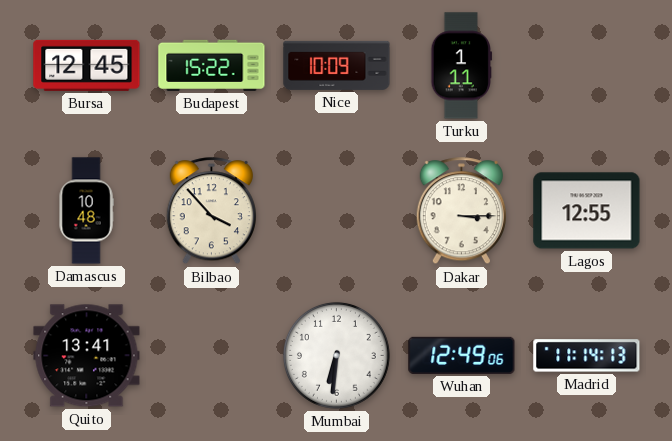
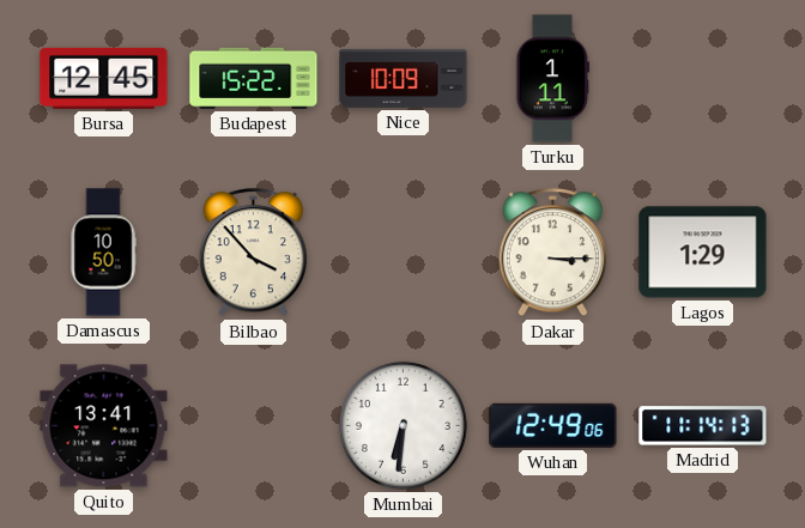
Damascus: 10:48 -> 10:50
Lagos: 12:55 -> 1:29
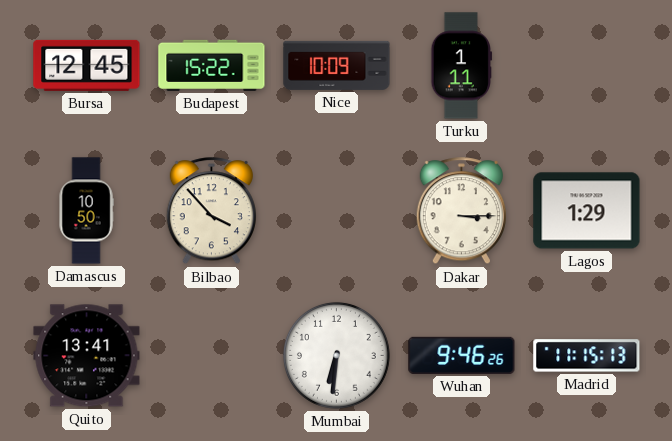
Wuhan: 12:49 -> 9:46
Madrid: 11:14 -> 11:15
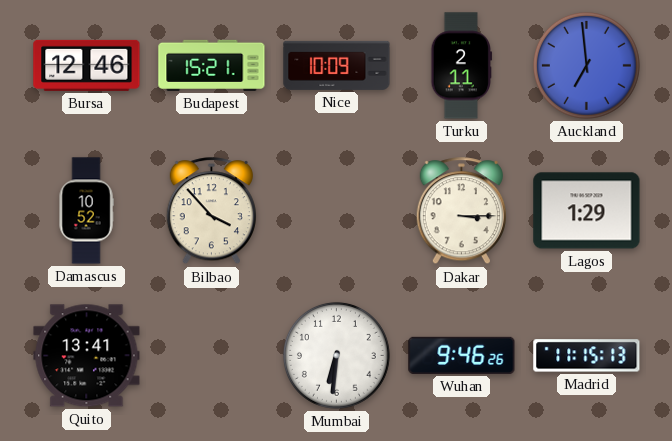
Bursa: 12:45 -> 12:46
Budapest: 15:22 -> 15:21
Turku: 1:11 -> 2:11
Auckland: none -> 6:59
Damascus: 10:50 -> 10:52
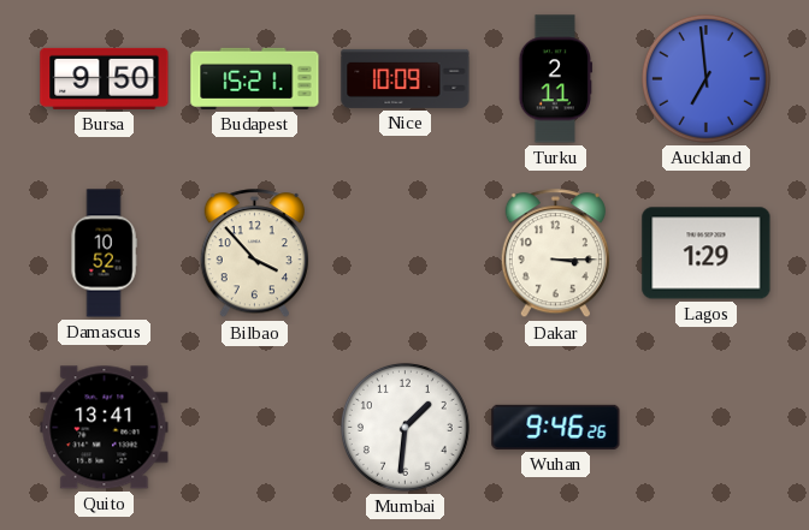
Bursa: 12:46 -> 9:50
Mumbai: 6:31 -> 1:31
Madrid: 11:15 -> none
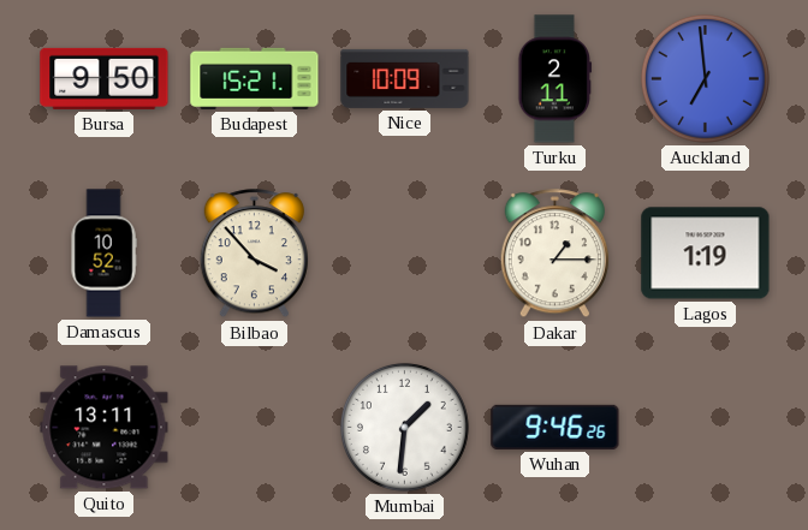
Dakar: 3:15 -> 1:15
Lagos: 1:29 -> 1:19
Quito: 13:41 -> 13:11
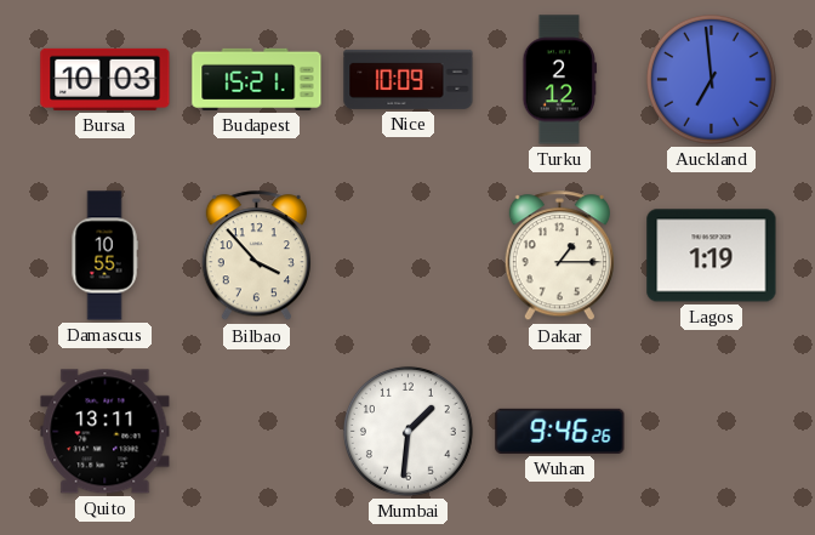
Bursa: 9:50 -> 10:03
Turku: 2:11 -> 2:12
Damascus: 10:52 -> 10:55
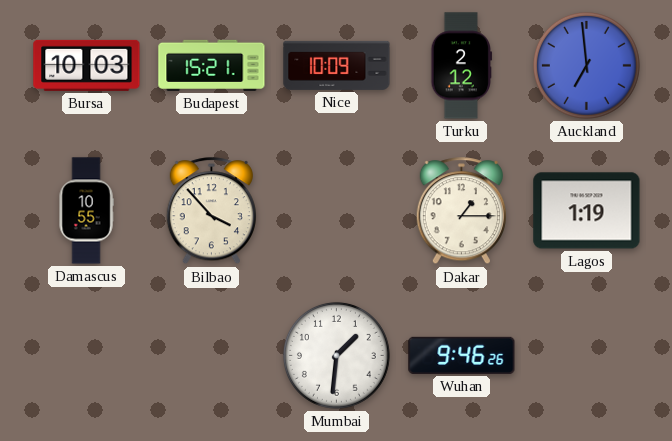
Quito: 13:11 -> none
